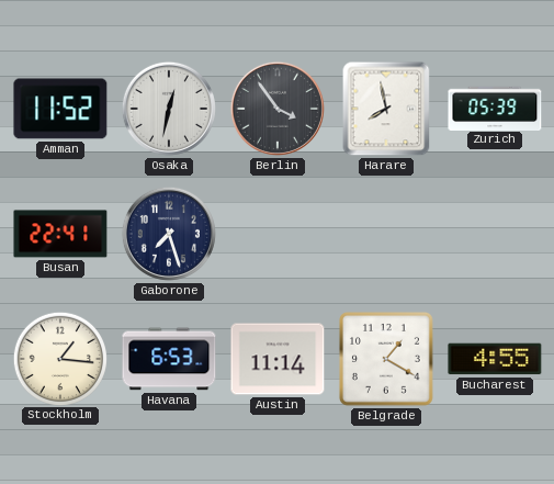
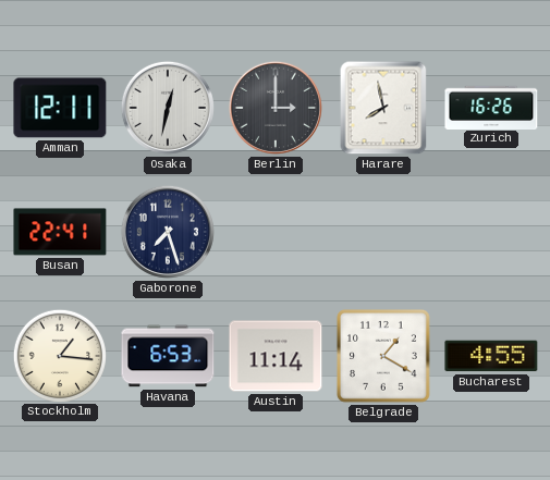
Amman: 11:52 -> 12:11
Berlin: 3:54 -> 3:00
Zurich: 05:39 -> 16:26
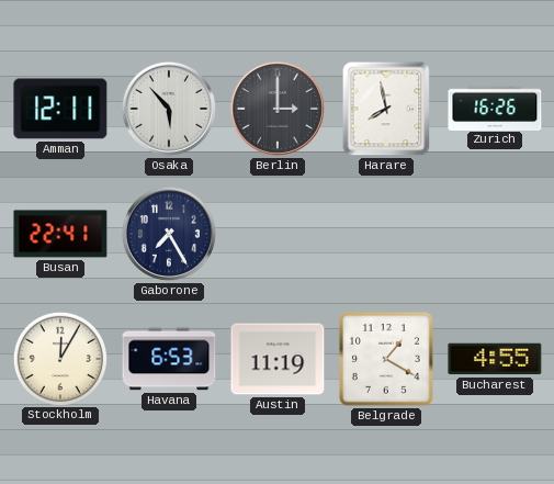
Osaka: 12:32 -> 5:53
Gaborone: 7:27 -> 7:25
Stockholm: 1:16 -> 12:05
Austin: 11:14 -> 11:19
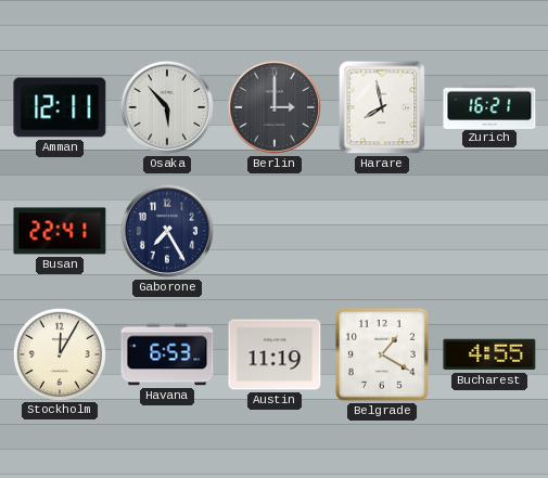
Zurich: 16:26 -> 16:21
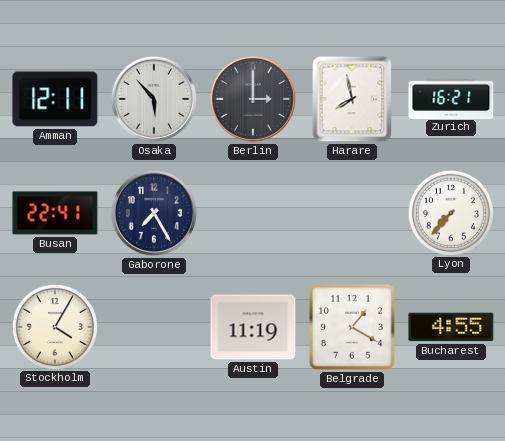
Lyon: none -> 7:37
Stockholm: 12:05 -> 4:05
Havana: 6:53 -> none
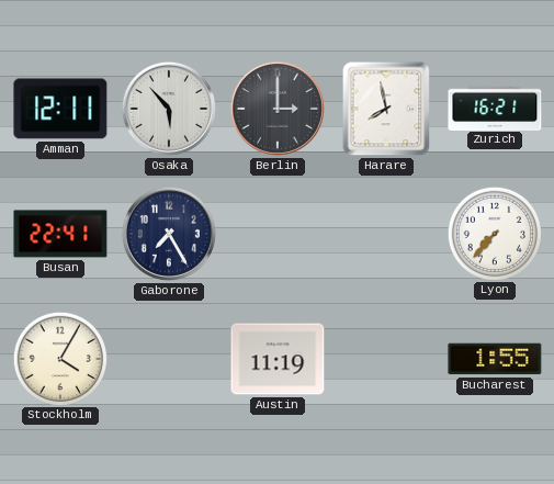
Belgrade: 1:20 -> none
Bucharest: 4:55 -> 1:55
